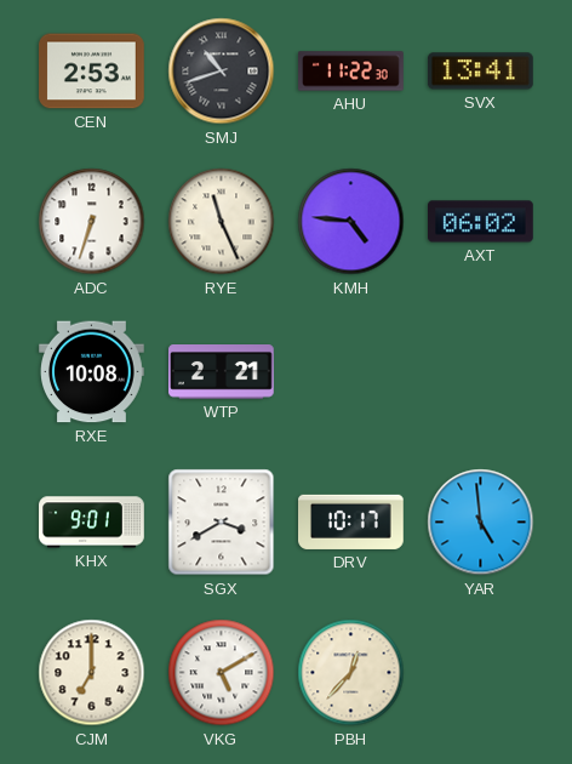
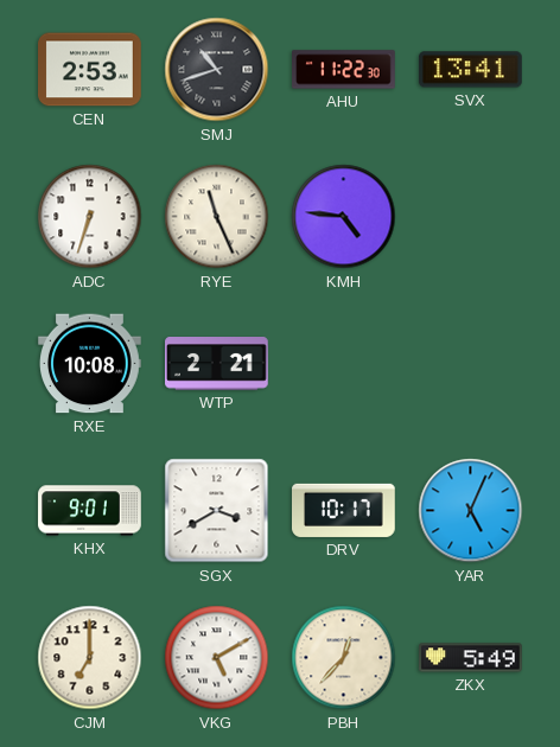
AXT: 06:02 -> none
YAR: 4:59 -> 5:04
ZKX: none -> 5:49
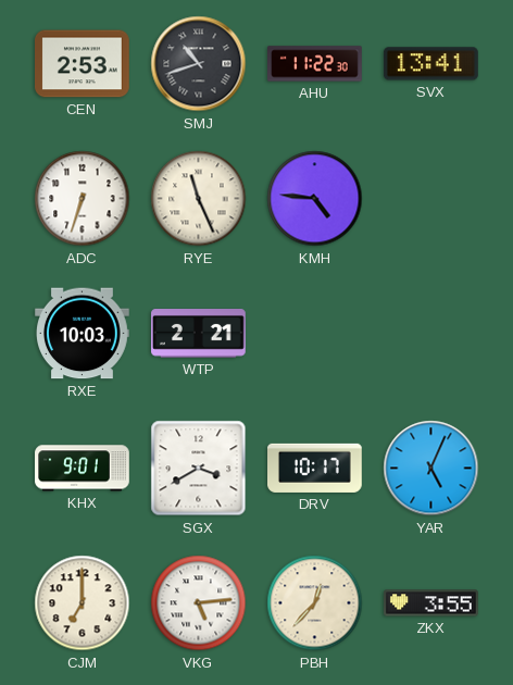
RXE: 10:08 -> 10:03
VKG: 5:10 -> 5:14
ZKX: 5:49 -> 3:55
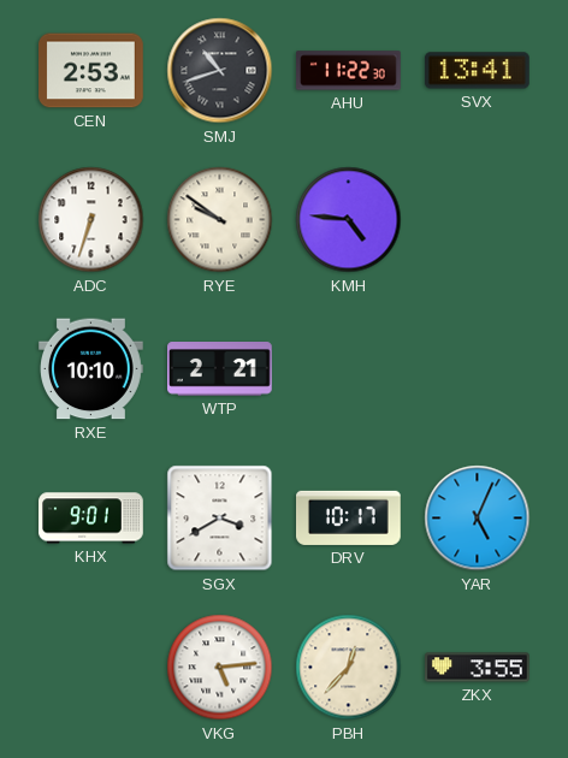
RYE: 11:26 -> 9:51
RXE: 10:03 -> 10:10
CJM: 7:00 -> none
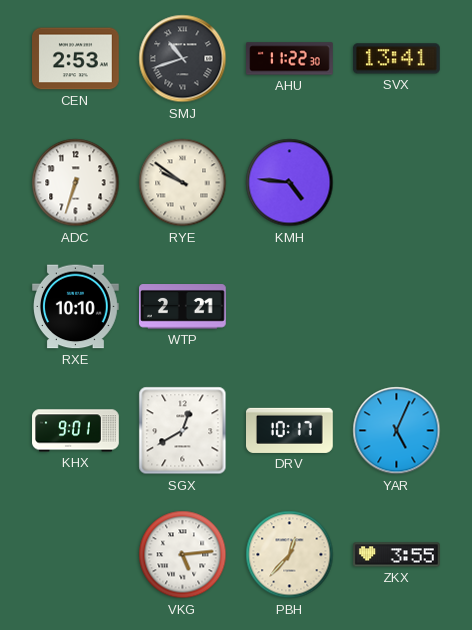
SGX: 3:40 -> 12:40
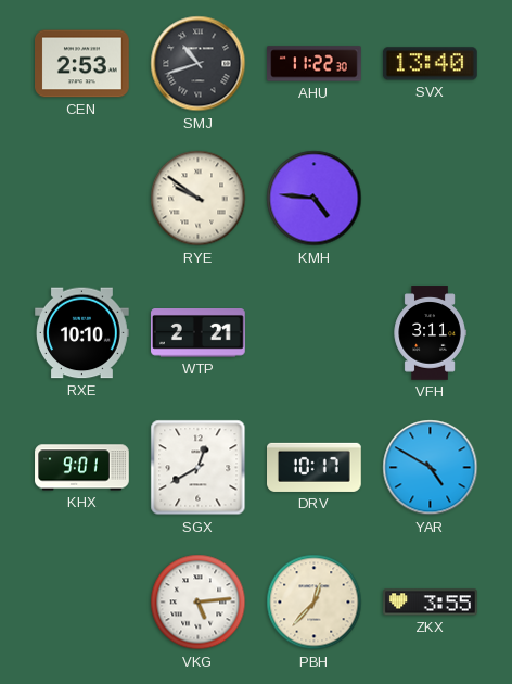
SVX: 13:41 -> 13:40
ADC: 6:33 -> none
VFH: none -> 3:11
YAR: 5:04 -> 4:50
